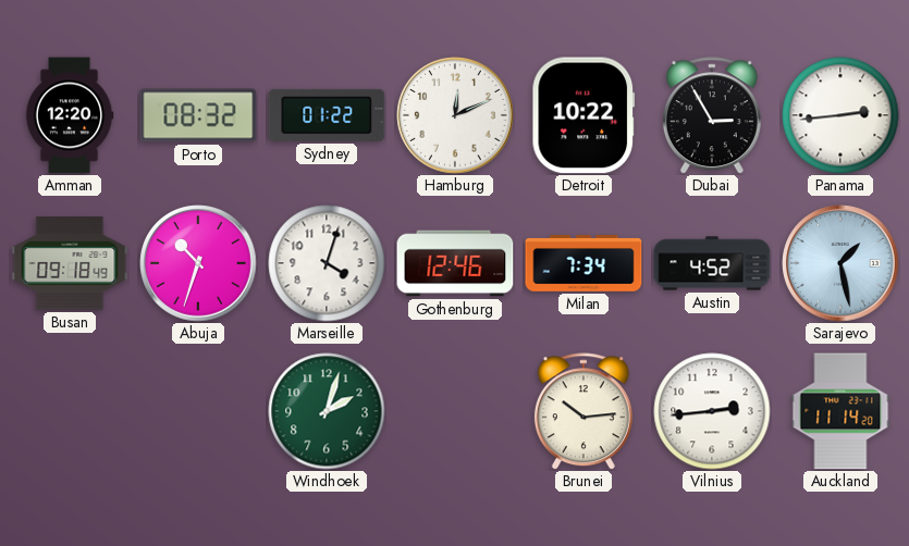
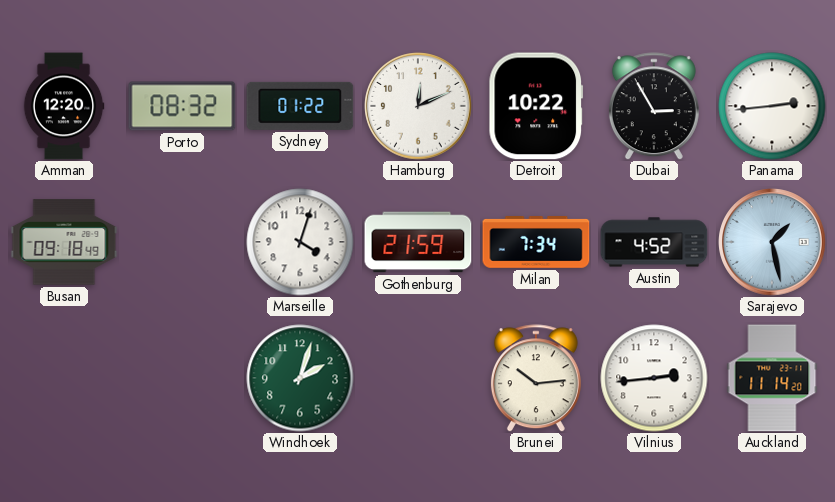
Abuja: 10:33 -> none
Gothenburg: 12:46 -> 21:59
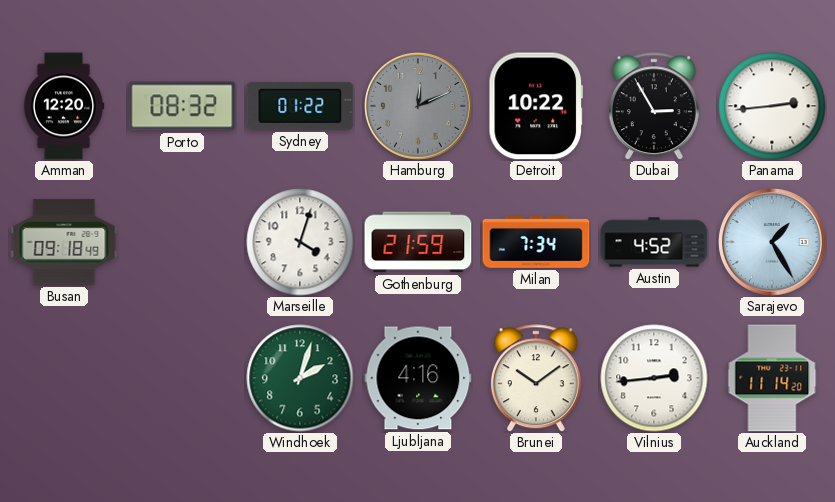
Hamburg dial: white -> grey
Sarajevo: 1:28 -> 1:25
Ljubljana: none -> 4:16
Brunei: 10:14 -> 10:09
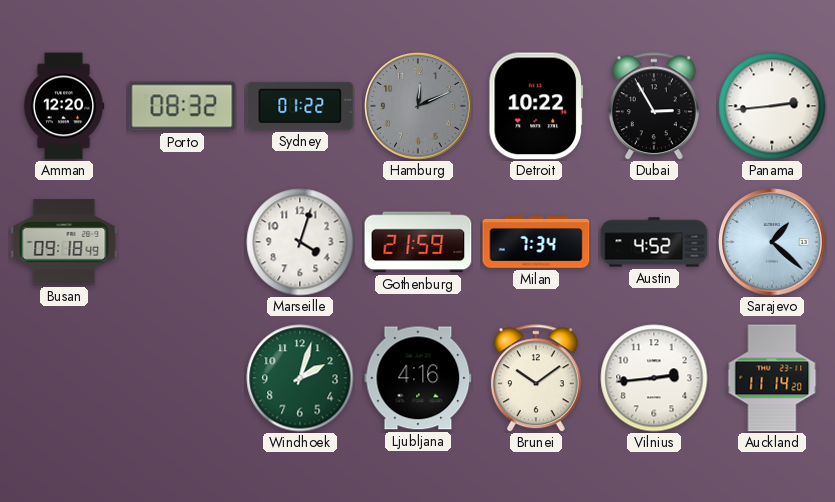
Sarajevo: 1:25 -> 1:22
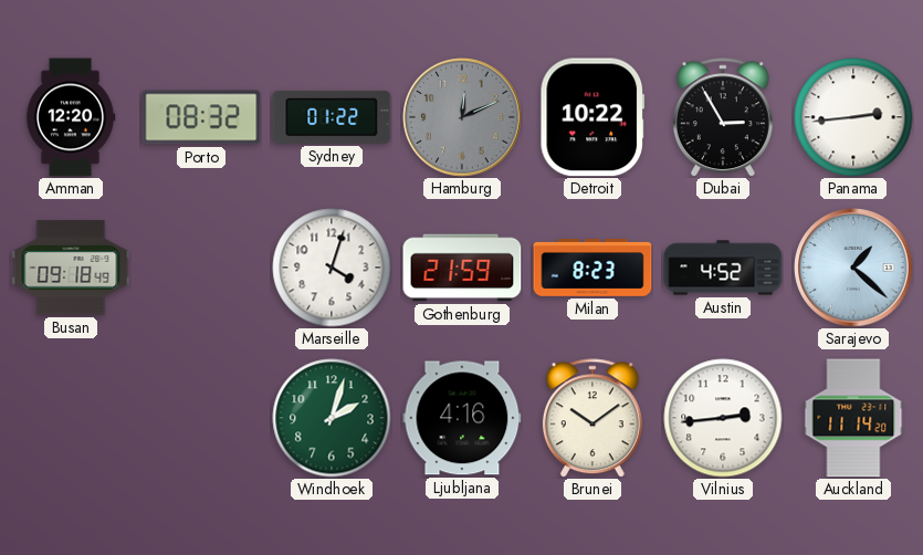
Milan: 7:34 -> 8:23
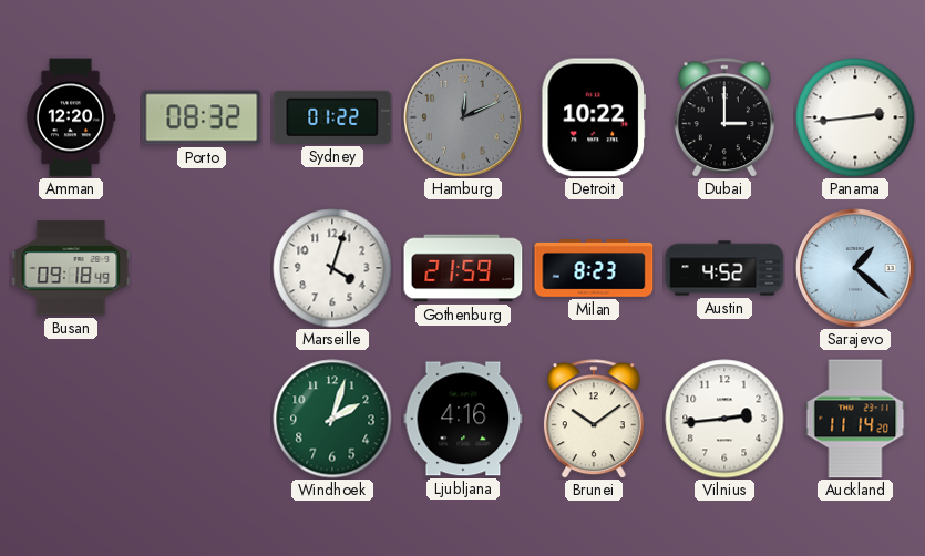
Dubai: 2:55 -> 3:00
